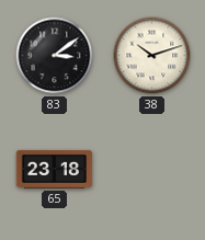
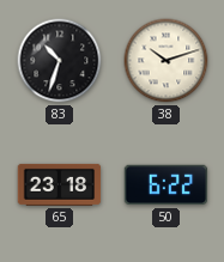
83: 3:09 -> 10:33
50: none -> 6:22
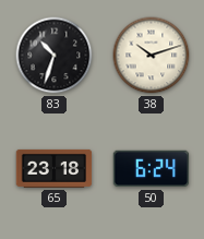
50: 6:22 -> 6:24
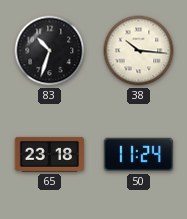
38: 10:12 -> 10:16
50: 6:24 -> 11:24
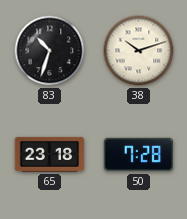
38: 10:16 -> 10:12
50: 11:24 -> 7:28
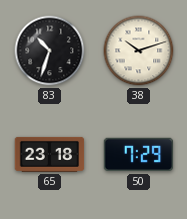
50: 7:28 -> 7:29
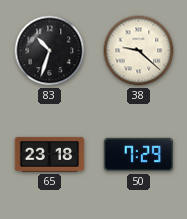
38: 10:12 -> 9:22
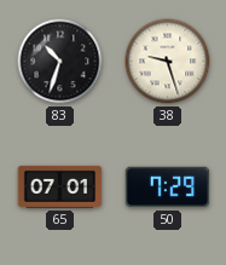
38: 9:22 -> 9:27
65: 23:18 -> 07:01
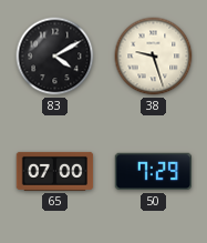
83: 10:33 -> 4:10
65: 07:01 -> 07:00
